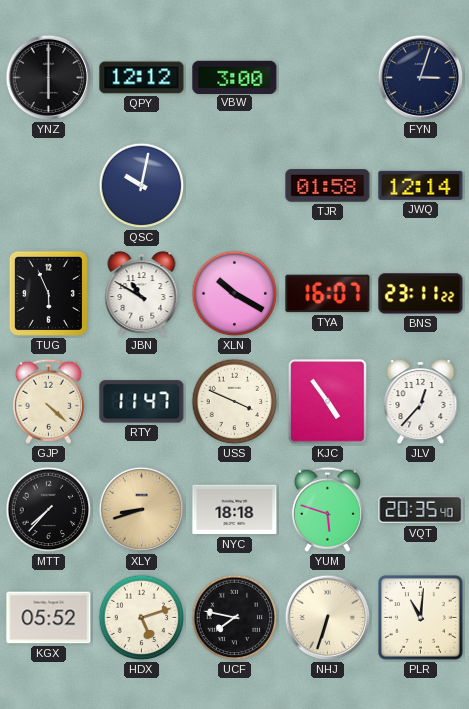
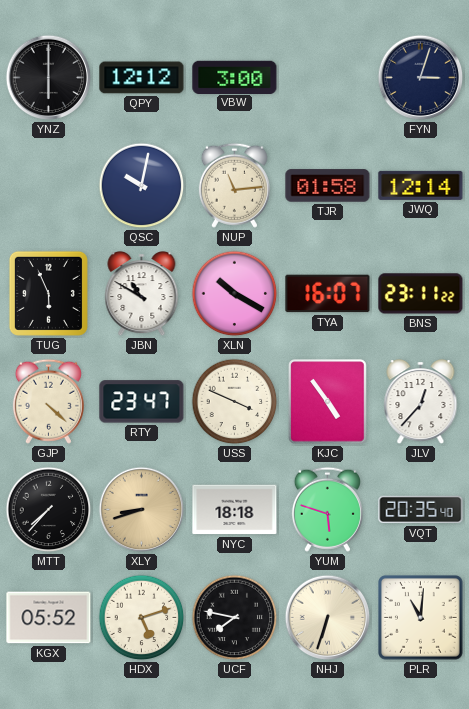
NUP: none -> 11:14
RTY: 11:47 -> 23:47
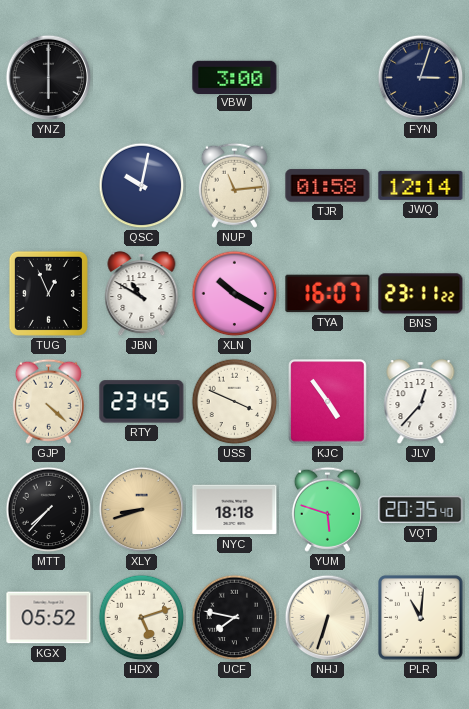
QPY: 12:12 -> none
TUG: 5:56 -> 12:56
RTY: 23:47 -> 23:45
